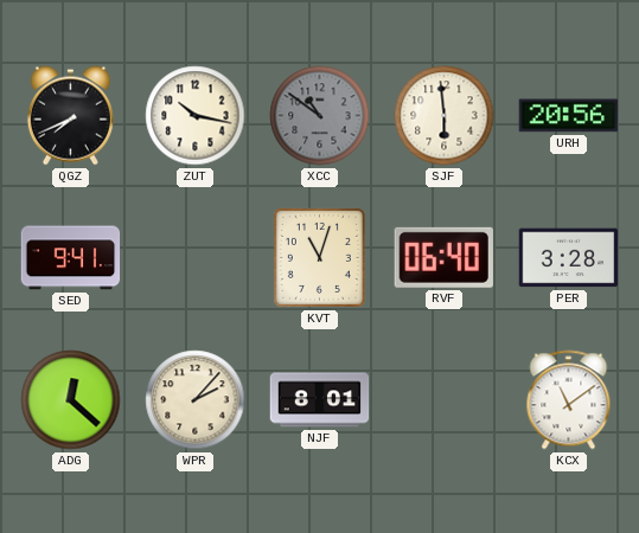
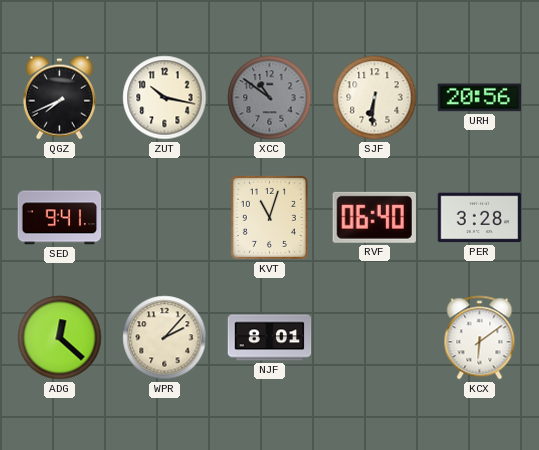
SJF: 5:59 -> 6:31
KCX: 11:09 -> 6:09
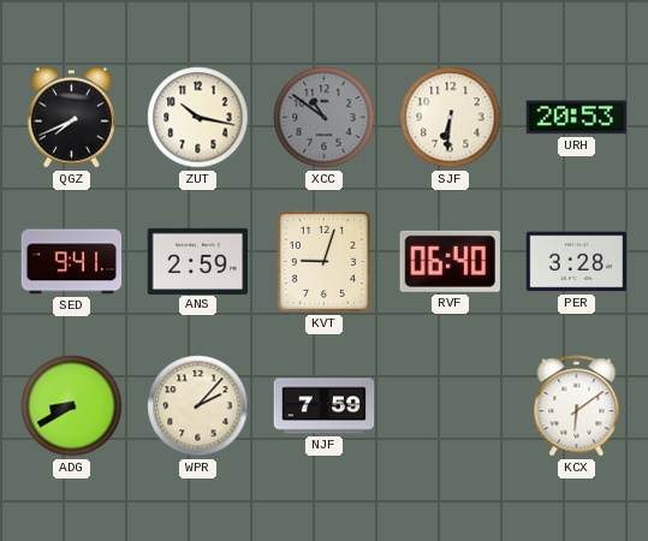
URH: 20:56 -> 20:53
ANS: none -> 2:59
KVT: 11:03 -> 9:03
ADG: 12:22 -> 8:40
NJF: 8:01 -> 7:59
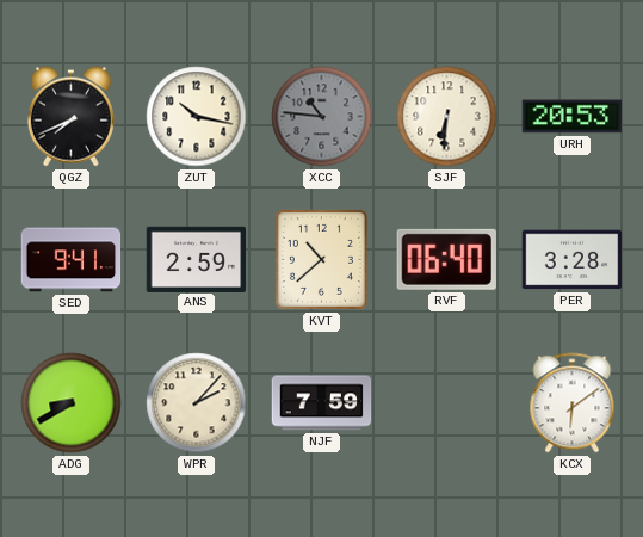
XCC: 10:51 -> 10:46
KVT: 9:03 -> 10:38
